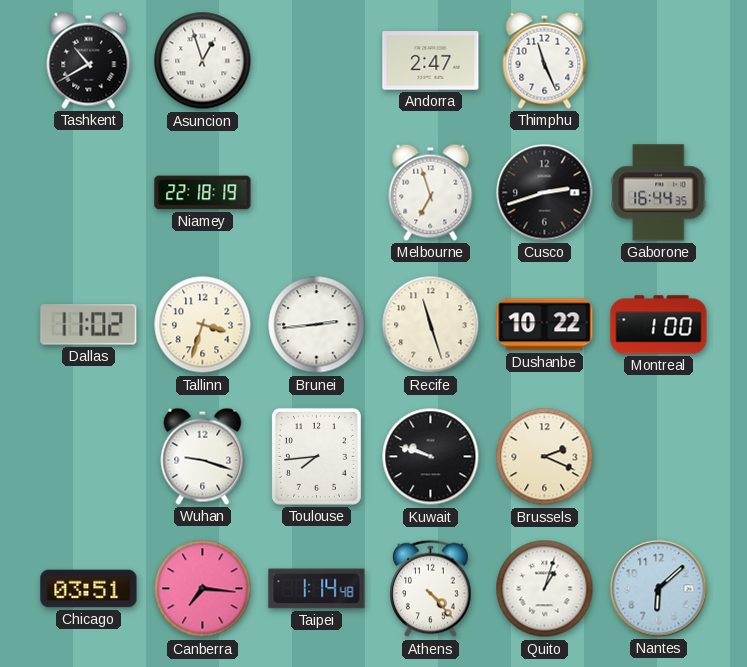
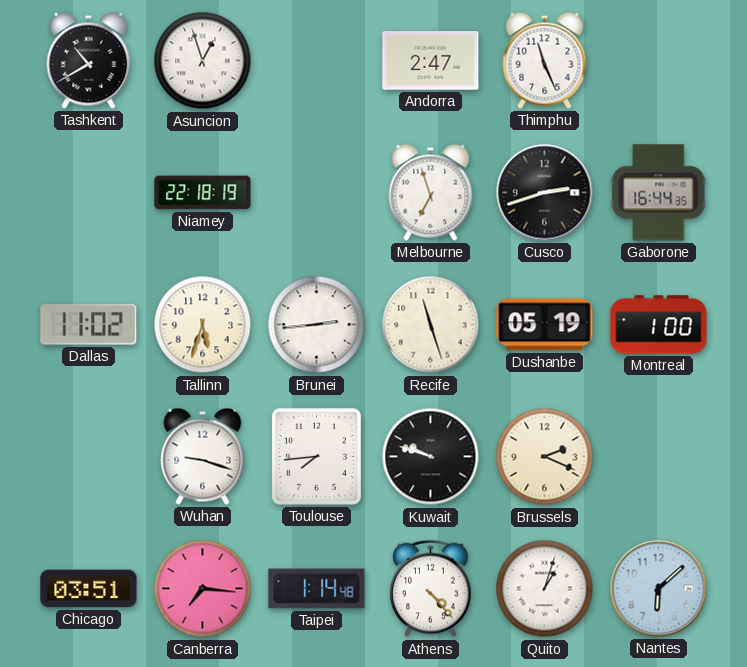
Tallinn: 3:33 -> 5:33
Dushanbe: 10:22 -> 05:19
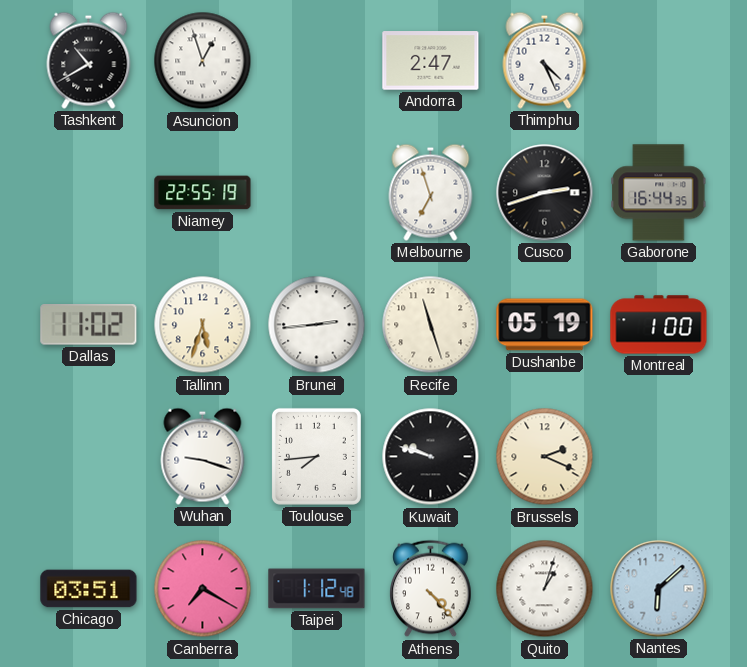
Thimphu: 11:26 -> 4:26
Niamey: 22:18 -> 22:55
Canberra: 7:16 -> 7:20
Taipei: 1:14 -> 1:12
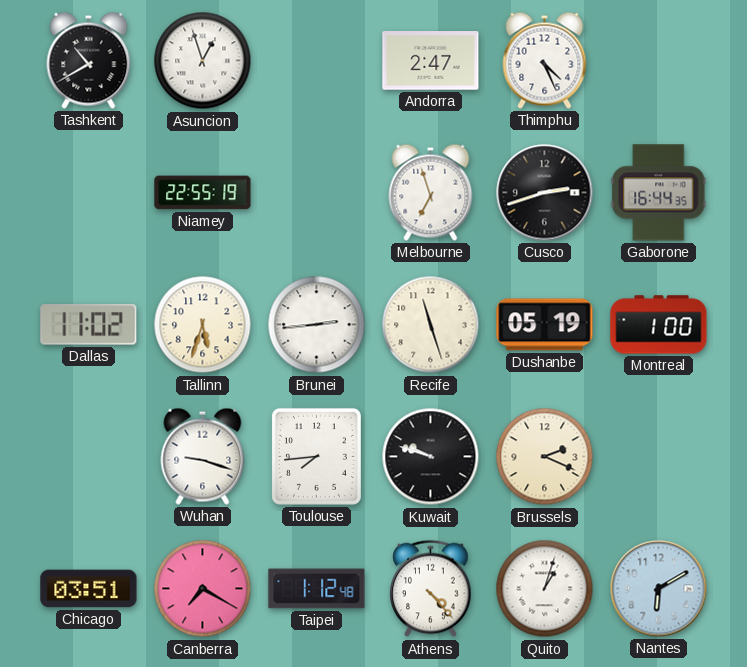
Nantes: 6:08 -> 6:10
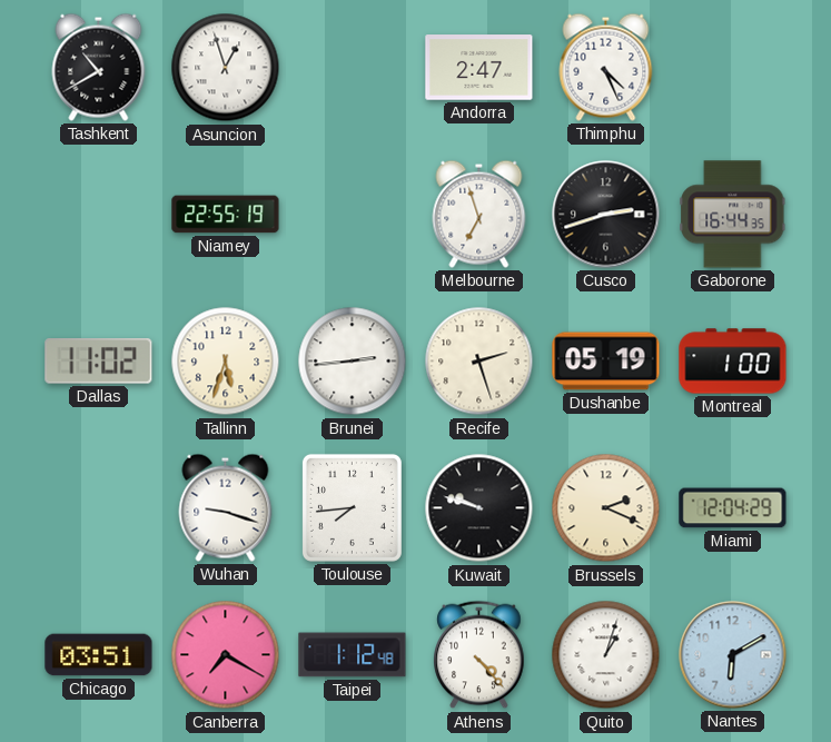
Recife: 11:27 -> 2:27
Miami: none -> 12:04
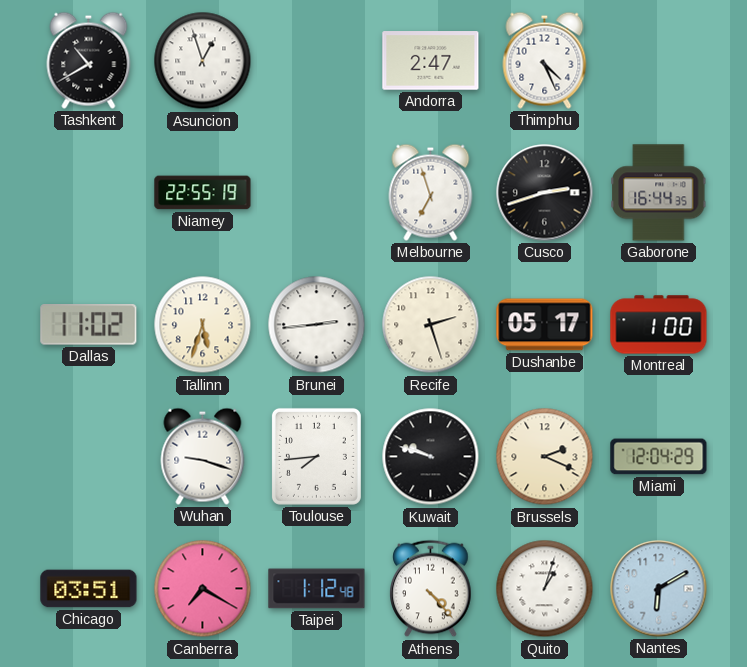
Dushanbe: 05:19 -> 05:17
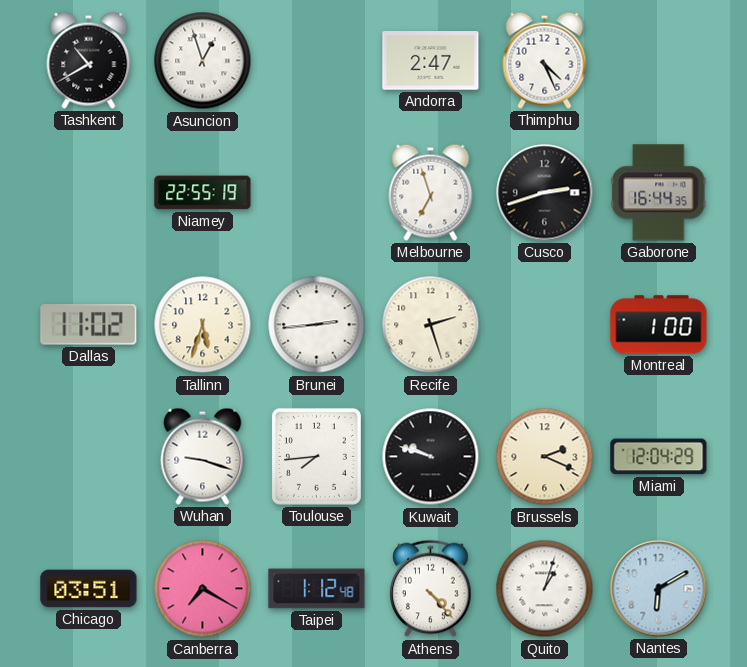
Dushanbe: 05:17 -> none
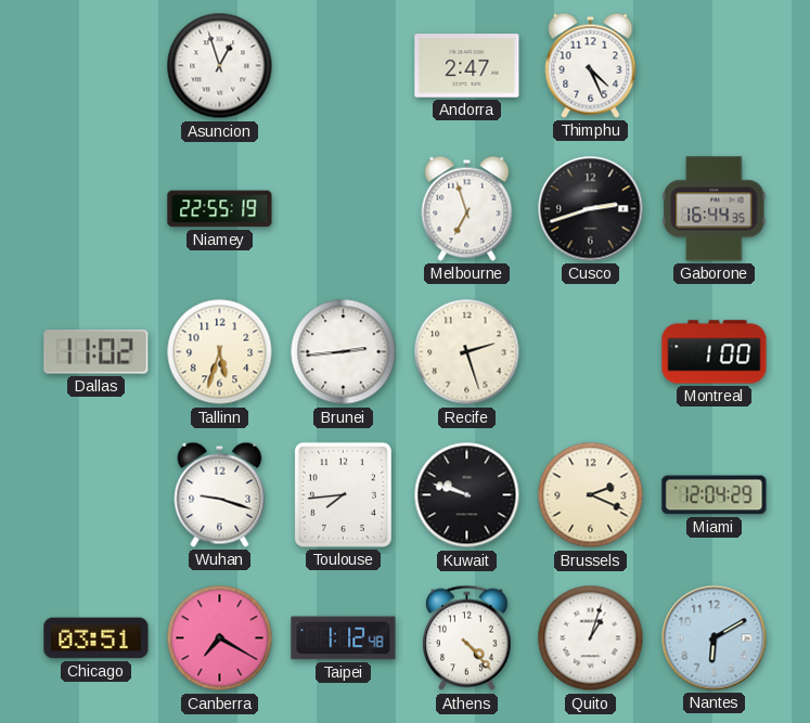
Tashkent: 10:40 -> none
